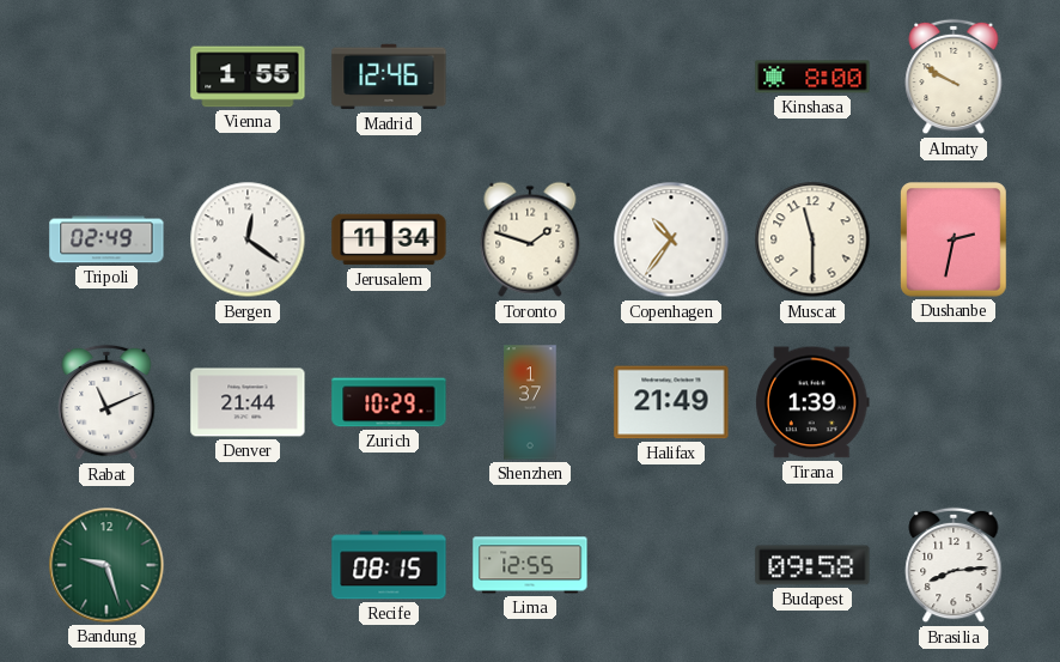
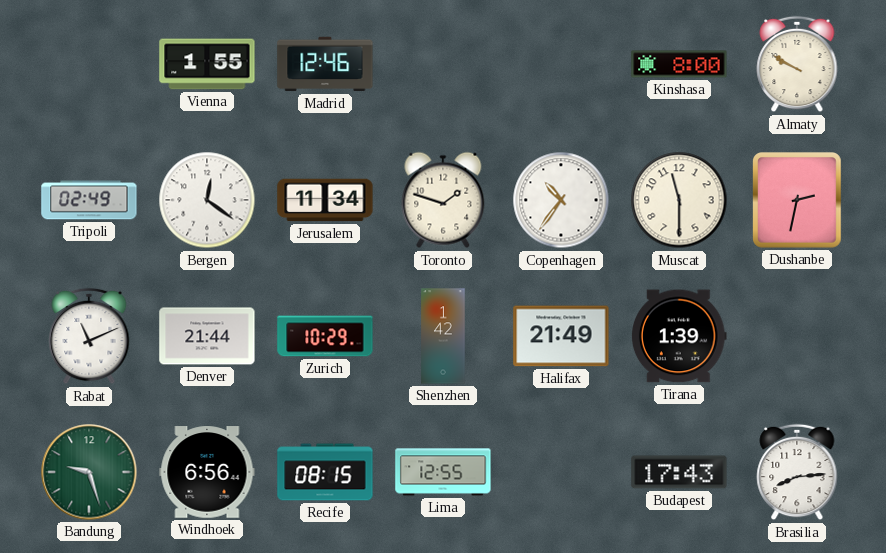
Shenzhen: 1:37 -> 1:42
Windhoek: none -> 6:56
Budapest: 09:58 -> 17:43
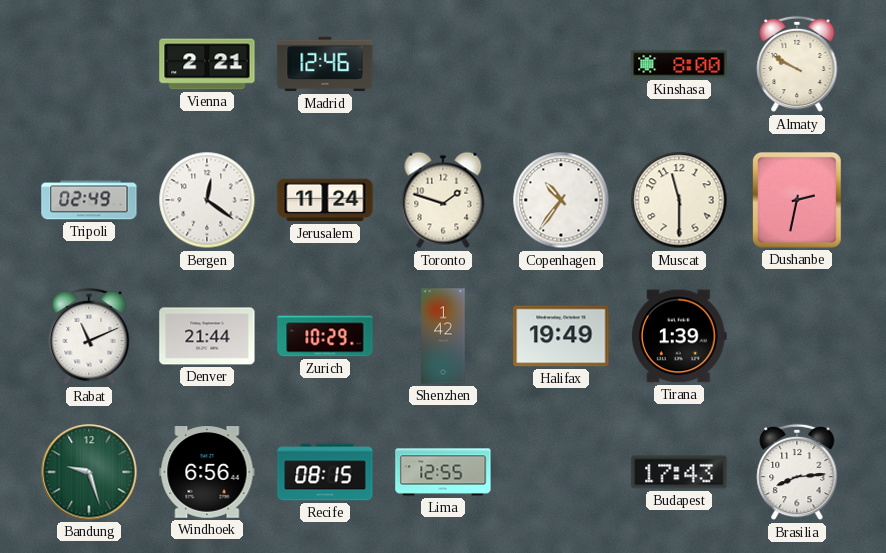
Vienna: 1:55 -> 2:21
Jerusalem: 11:34 -> 11:24
Halifax: 21:49 -> 19:49
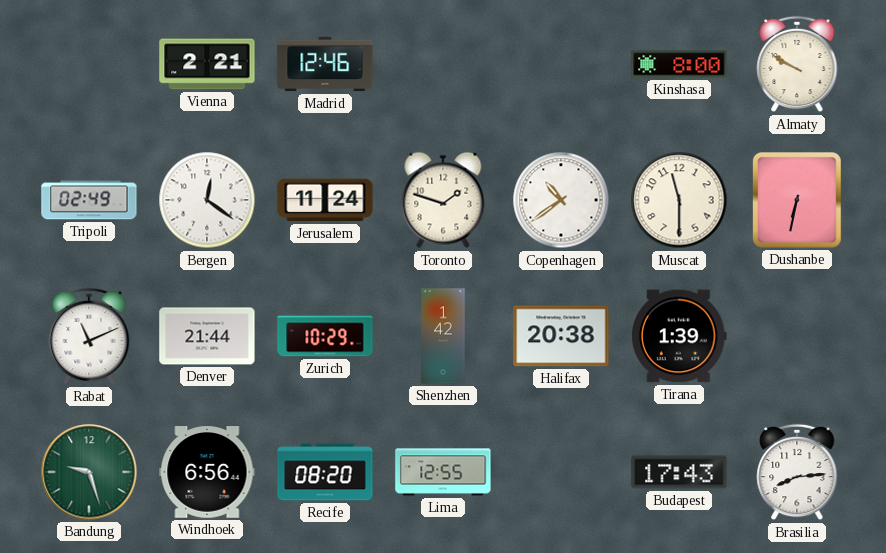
Copenhagen: 10:36 -> 10:39
Dushanbe: 2:32 -> 6:32
Halifax: 19:49 -> 20:38
Recife: 08:15 -> 08:20
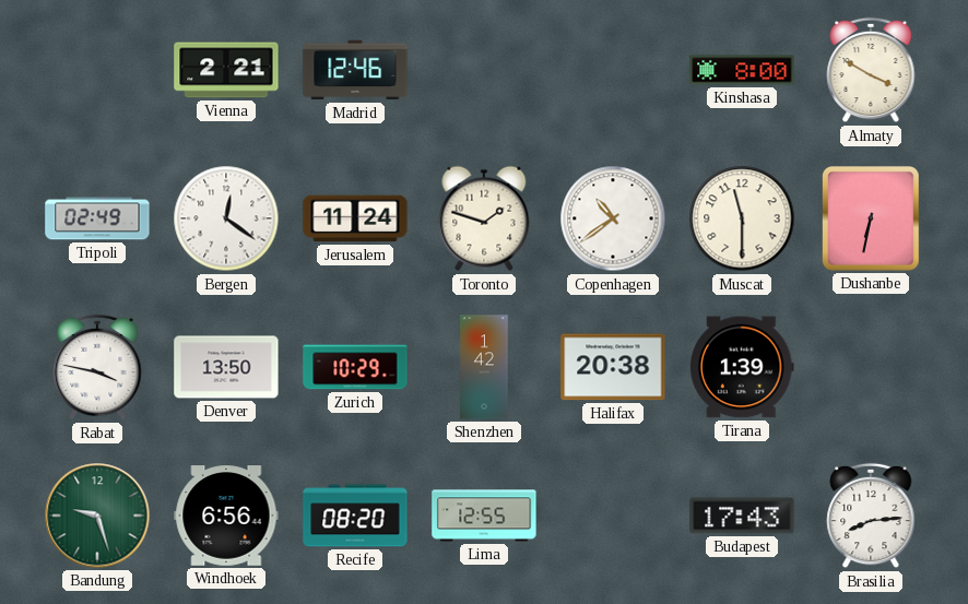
Almaty: 9:50 -> 3:50
Rabat: 11:11 -> 3:47
Denver: 21:44 -> 13:50
